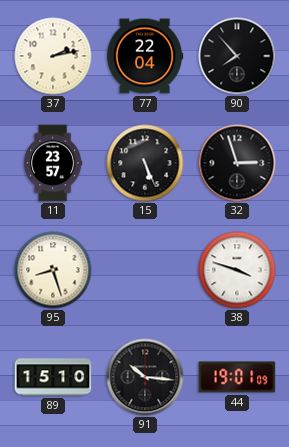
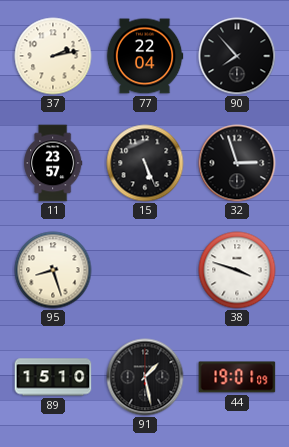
91: 10:16 -> 1:28
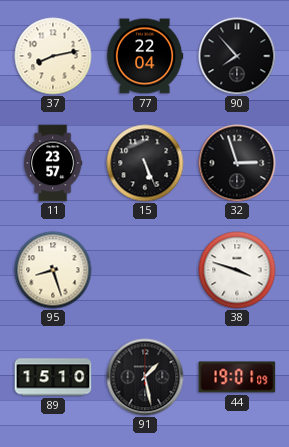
37: 2:13 -> 8:13
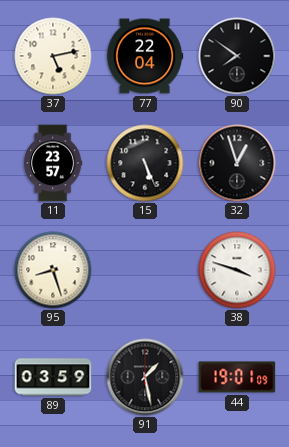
37: 8:13 -> 5:13
90: 7:53 -> 7:51
32: 2:57 -> 12:57
89: 15:10 -> 03:59
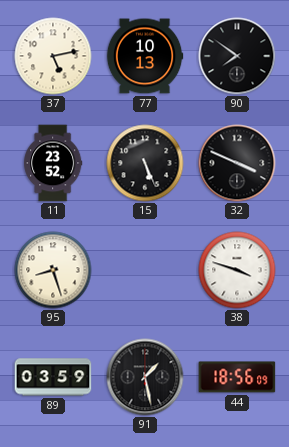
77: 22:04 -> 10:13
11: 23:57 -> 23:52
32: 12:57 -> 3:49
44: 19:01 -> 18:56
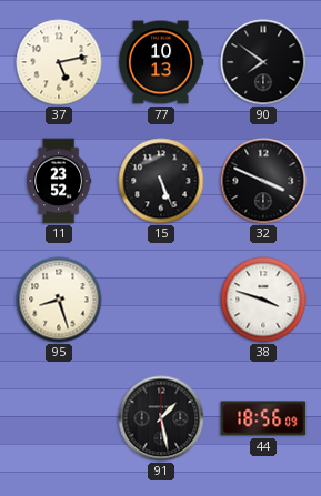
89: 03:59 -> none
